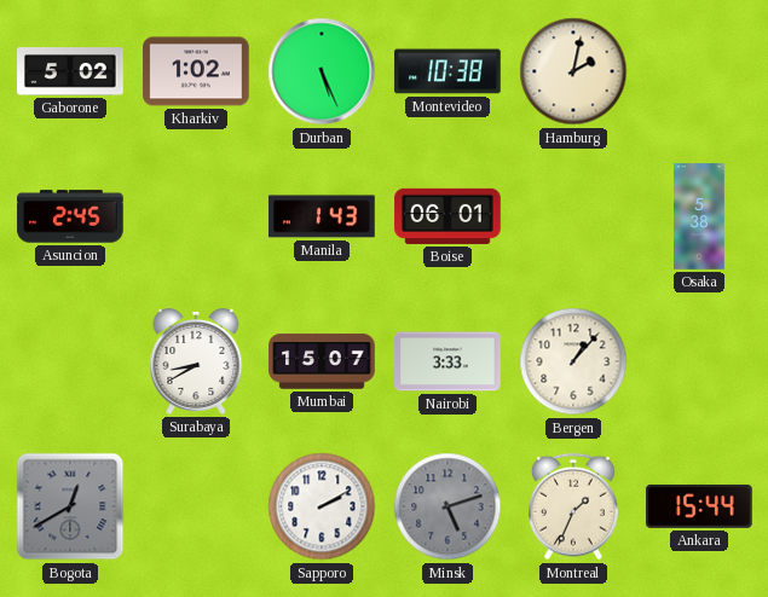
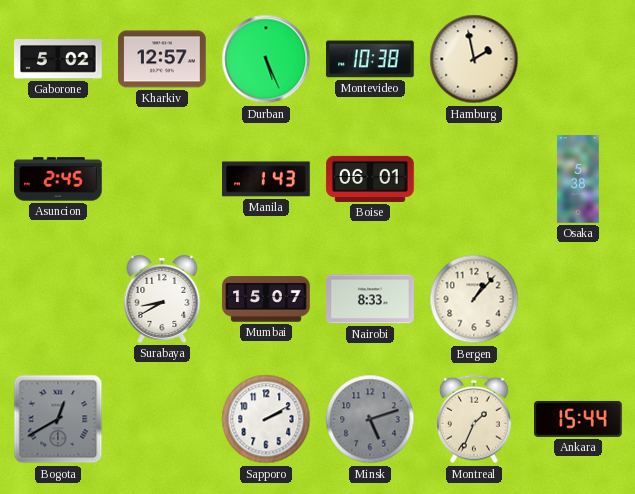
Kharkiv: 1:02 -> 12:57
Hamburg: 2:02 -> 1:58
Nairobi: 3:33 -> 8:33
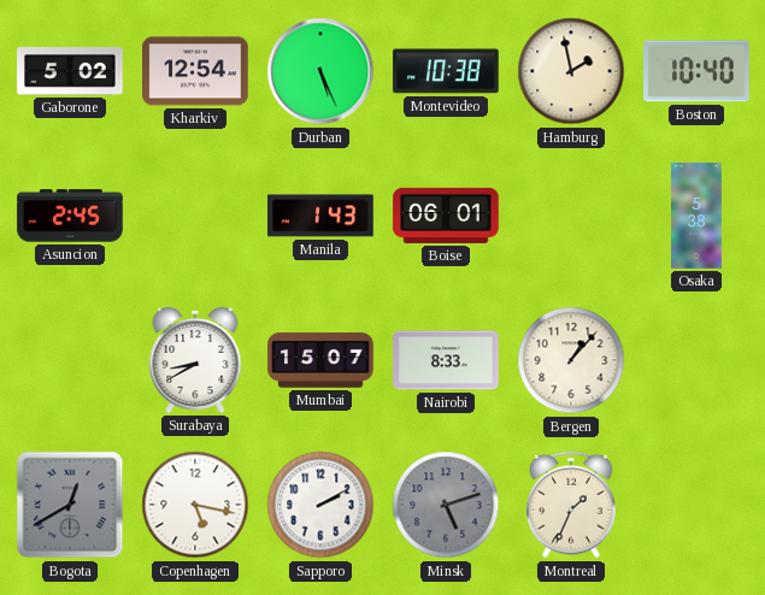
Kharkiv: 12:57 -> 12:54
Boston: none -> 10:40
Copenhagen: none -> 5:17
Ankara: 15:44 -> none
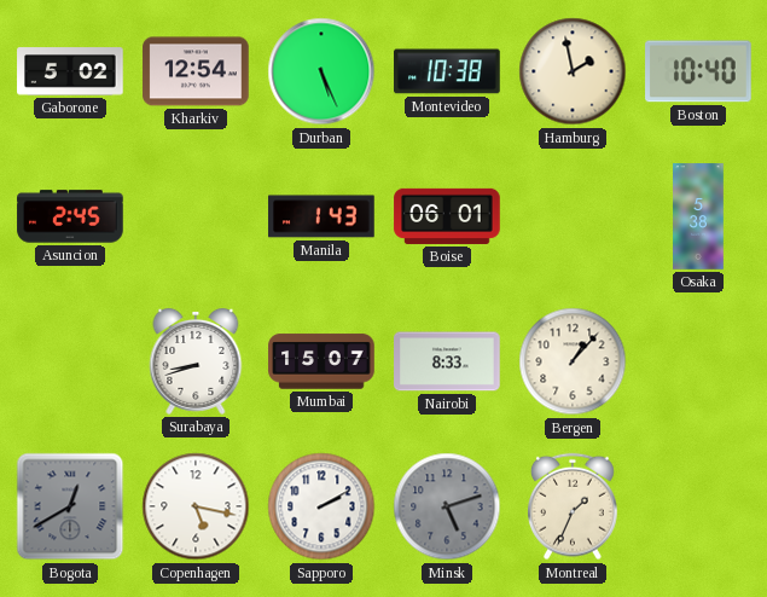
Surabaya: 8:40 -> 8:42
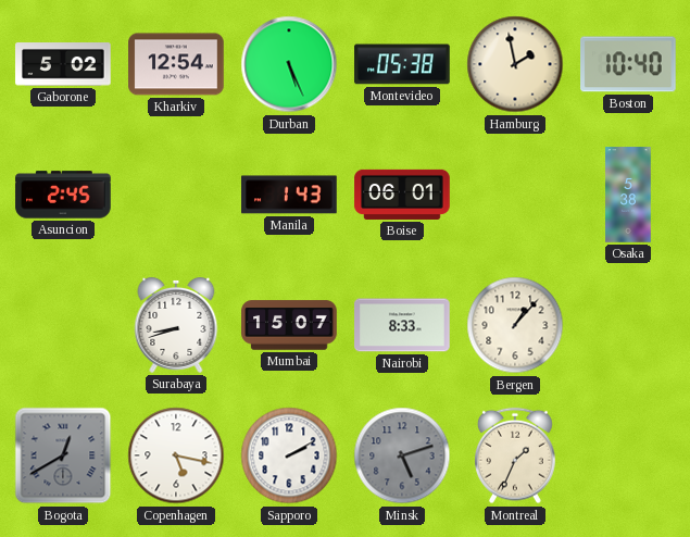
Montevideo: 10:38 -> 05:38
